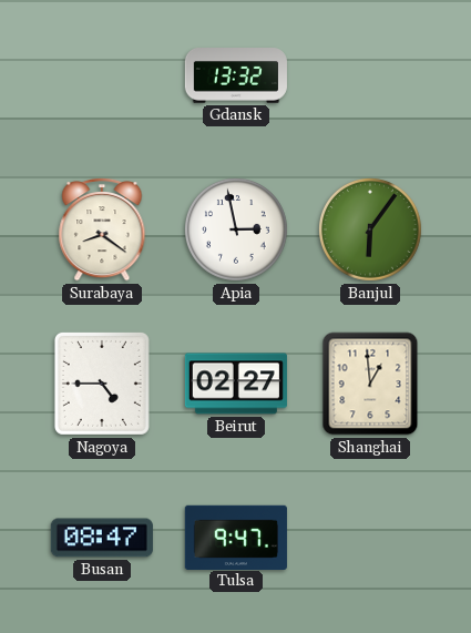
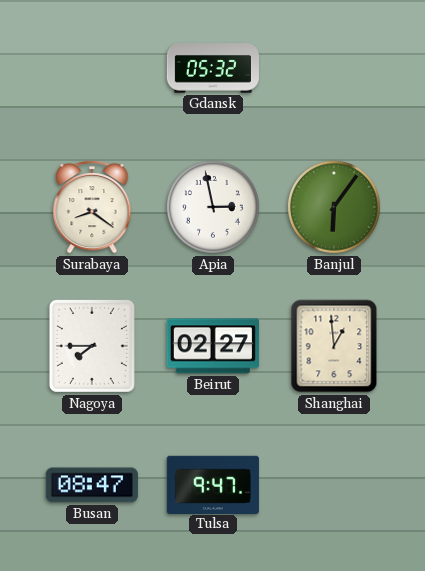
Gdansk: 13:32 -> 05:32
Nagoya: 4:45 -> 7:45
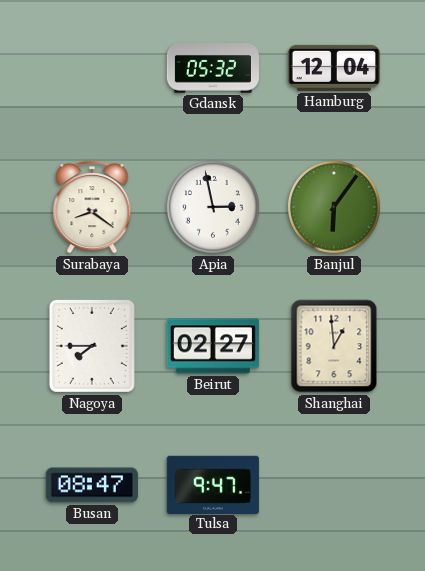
Hamburg: none -> 12:04
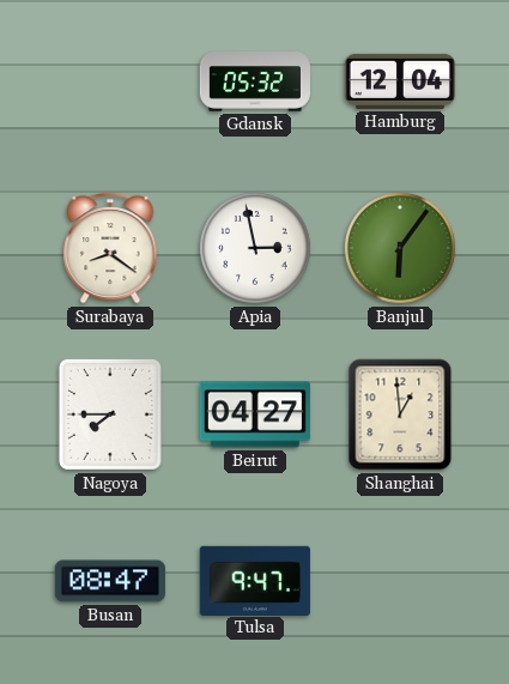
Beirut: 02:27 -> 04:27
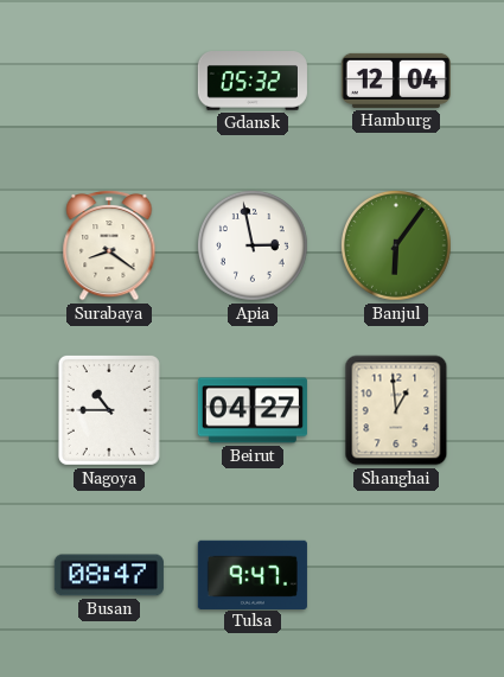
Nagoya: 7:45 -> 10:45
